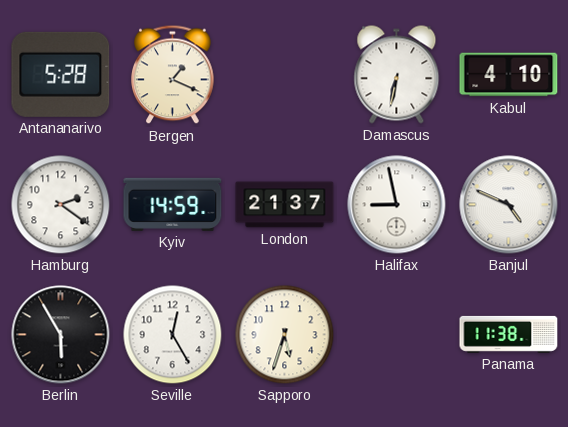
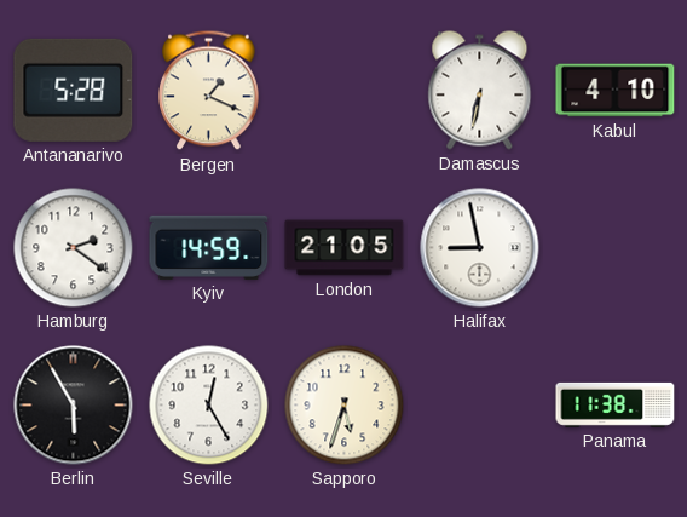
London: 21:37 -> 21:05
Banjul: 4:49 -> none
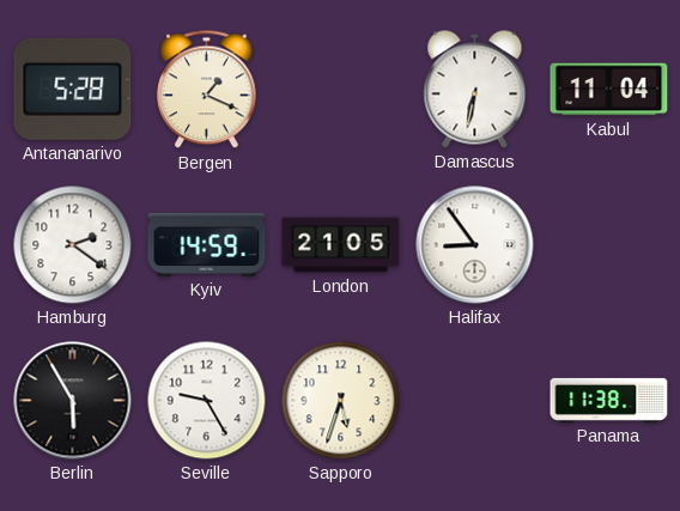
Kabul: 4:10 -> 11:04
Halifax: 8:58 -> 8:54
Seville: 12:25 -> 9:25
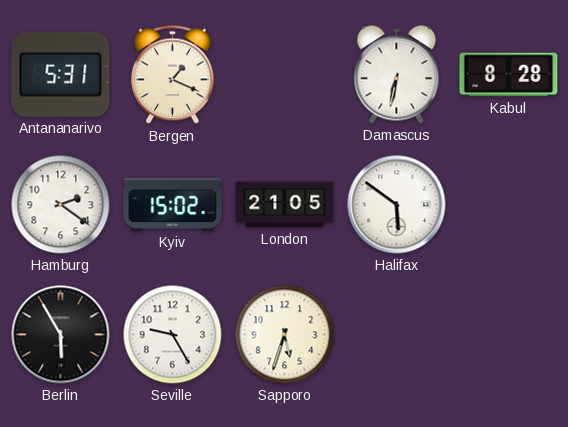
Antananarivo: 5:28 -> 5:31
Kabul: 11:04 -> 8:28
Kyiv: 14:59 -> 15:02
Halifax: 8:54 -> 5:51
Panama: 11:38 -> none
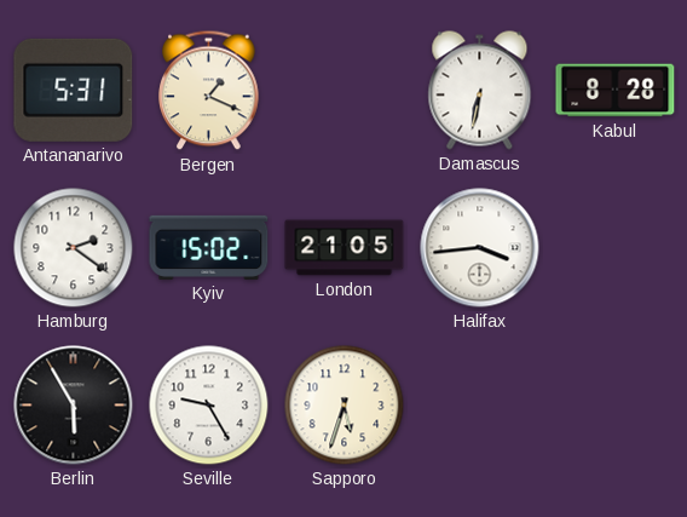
Halifax: 5:51 -> 3:44
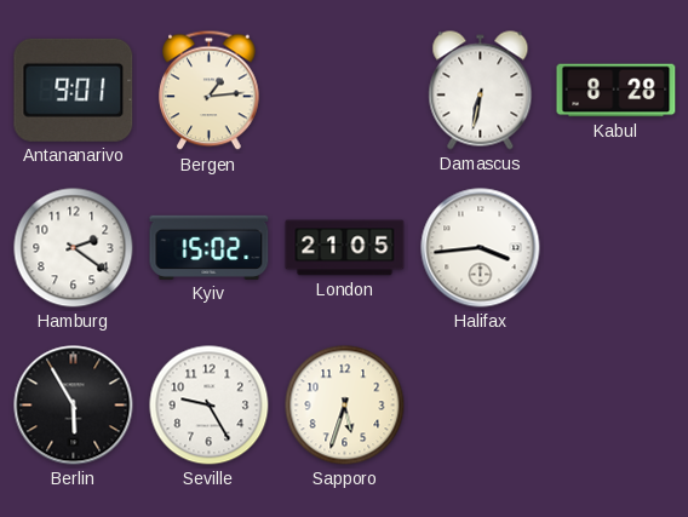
Antananarivo: 5:31 -> 9:01
Bergen: 1:19 -> 1:14
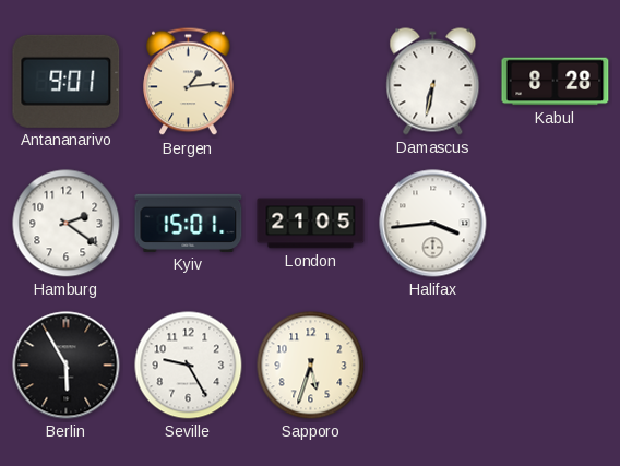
Kyiv: 15:02 -> 15:01
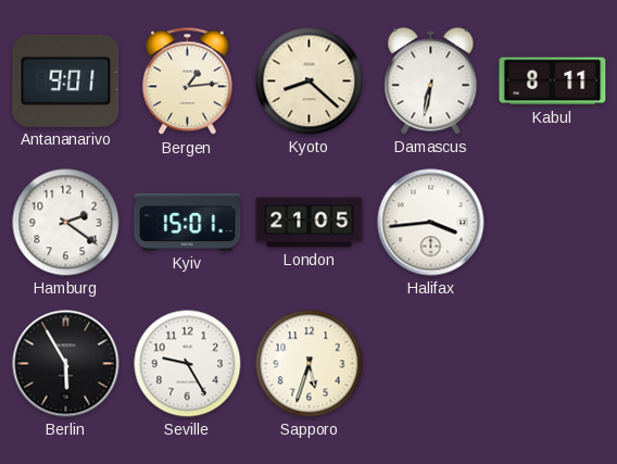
Kyoto: none -> 8:22
Kabul: 8:28 -> 8:11
